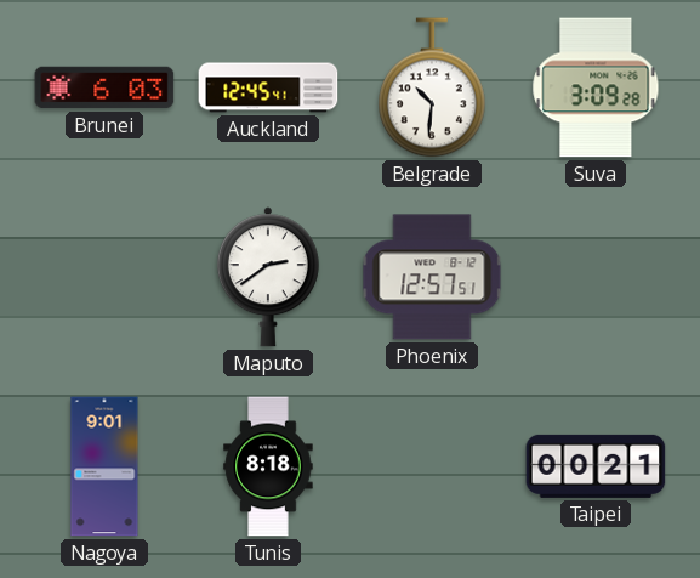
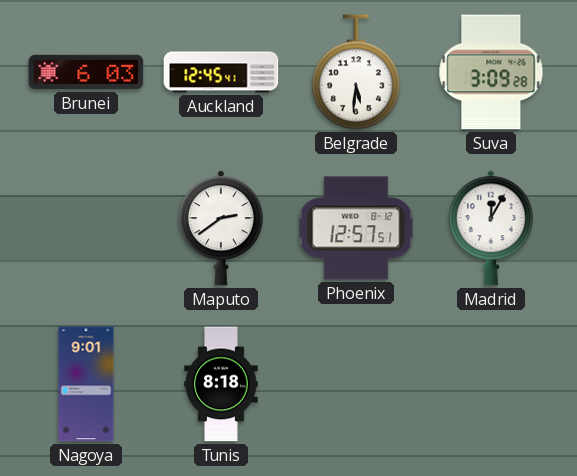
Belgrade: 10:31 -> 5:31
Madrid: none -> 12:05
Taipei: 00:21 -> none
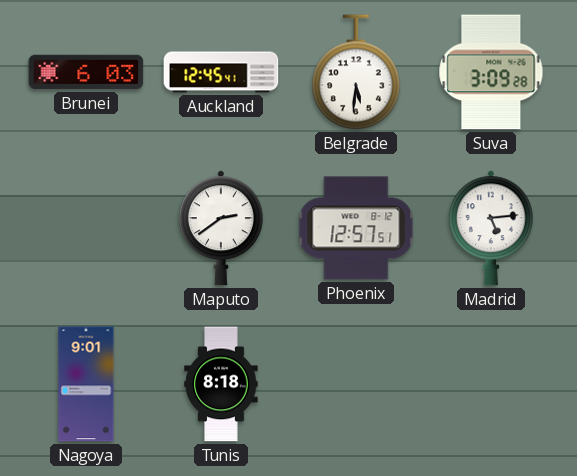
Madrid: 12:05 -> 5:14
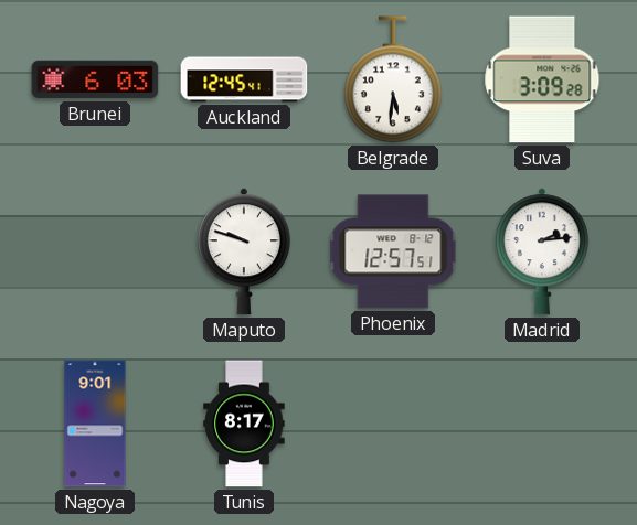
Maputo: 2:39 -> 9:48
Madrid: 5:14 -> 2:14
Tunis: 8:18 -> 8:17
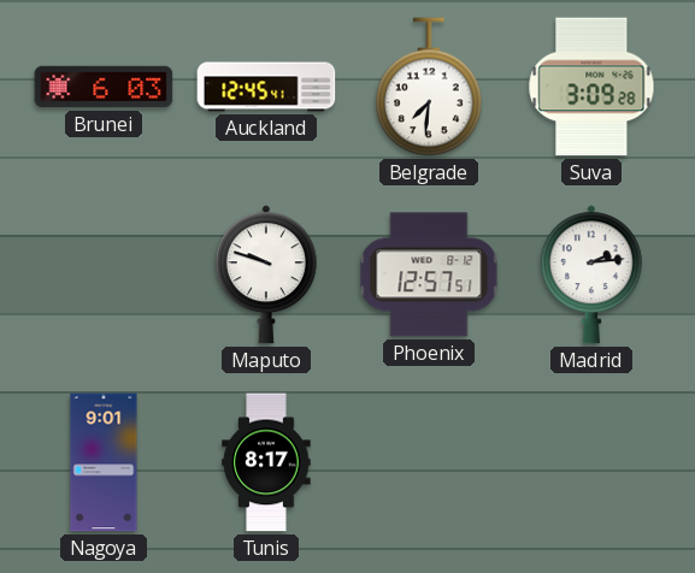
Belgrade: 5:31 -> 7:31
